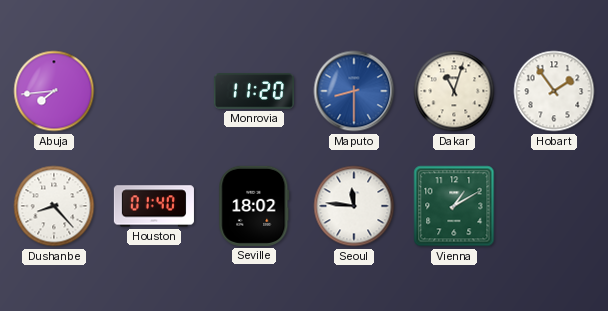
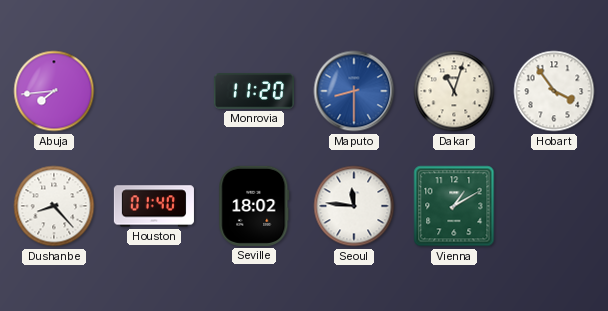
Hobart: 1:54 -> 3:54
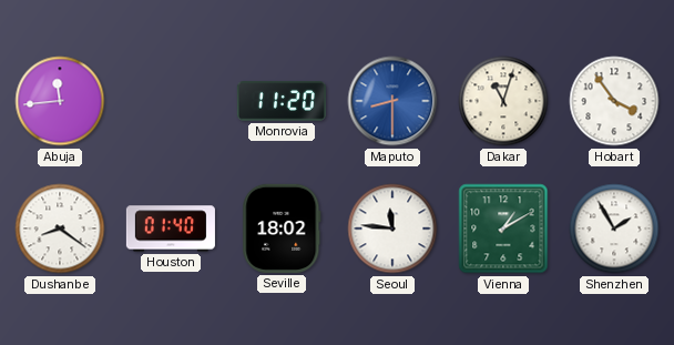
Abuja: 7:44 -> 11:44
Dushanbe: 8:23 -> 8:21
Shenzhen: none -> 1:55
